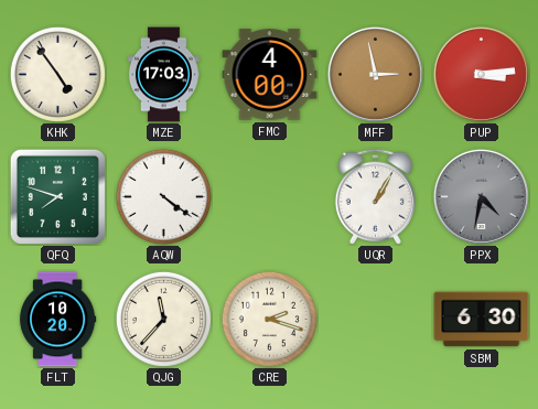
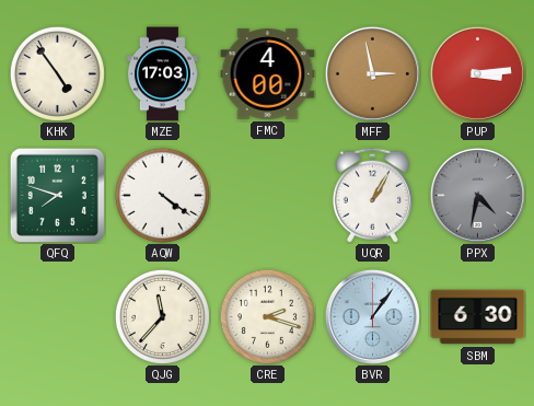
FLT: 10:20 -> none
BVR: none -> 1:06
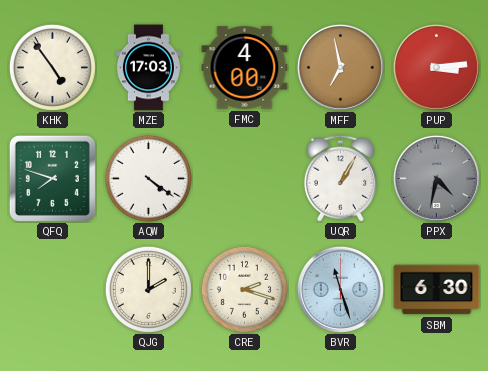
MFF: 2:58 -> 6:58
QJG: 11:37 -> 2:00
BVR: 1:06 -> 11:27
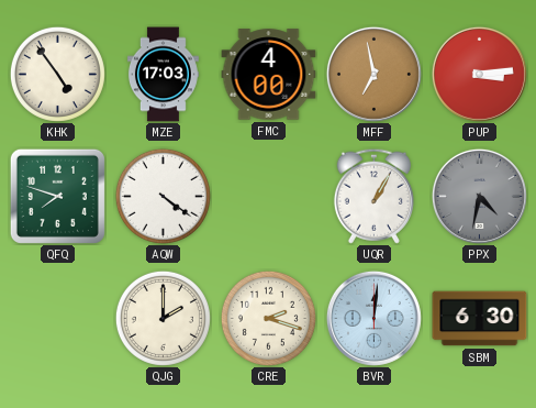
BVR: 11:27 -> 12:01
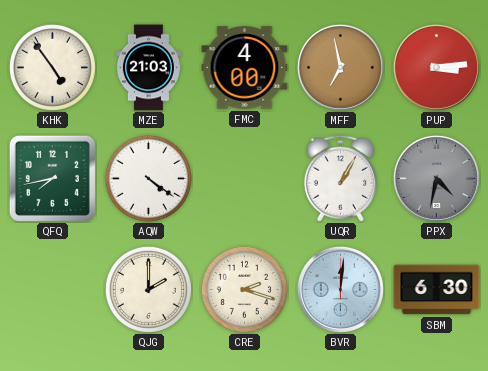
MZE: 17:03 -> 21:03
QFQ: 7:48 -> 7:43
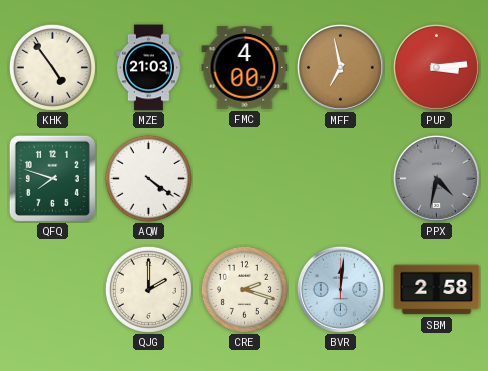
QFQ: 7:43 -> 7:48
UQR: 1:05 -> none
SBM: 6:30 -> 2:58
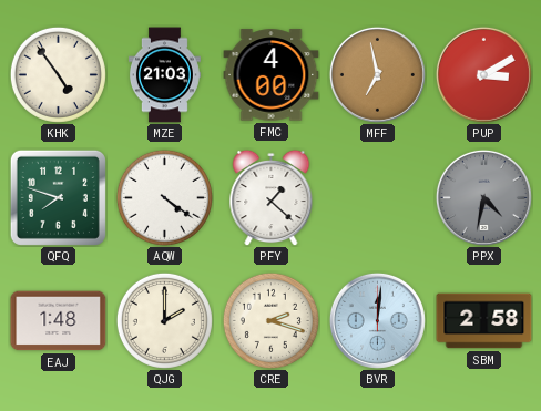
PUP: 3:14 -> 3:10
PFY: none -> 1:22
EAJ: none -> 1:48
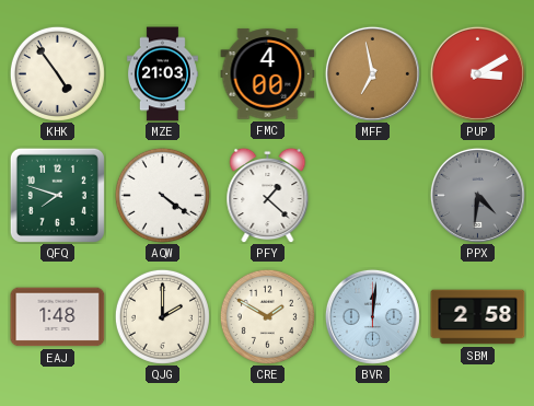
PPX: 4:32 -> 4:31
CRE: 2:18 -> 1:50
